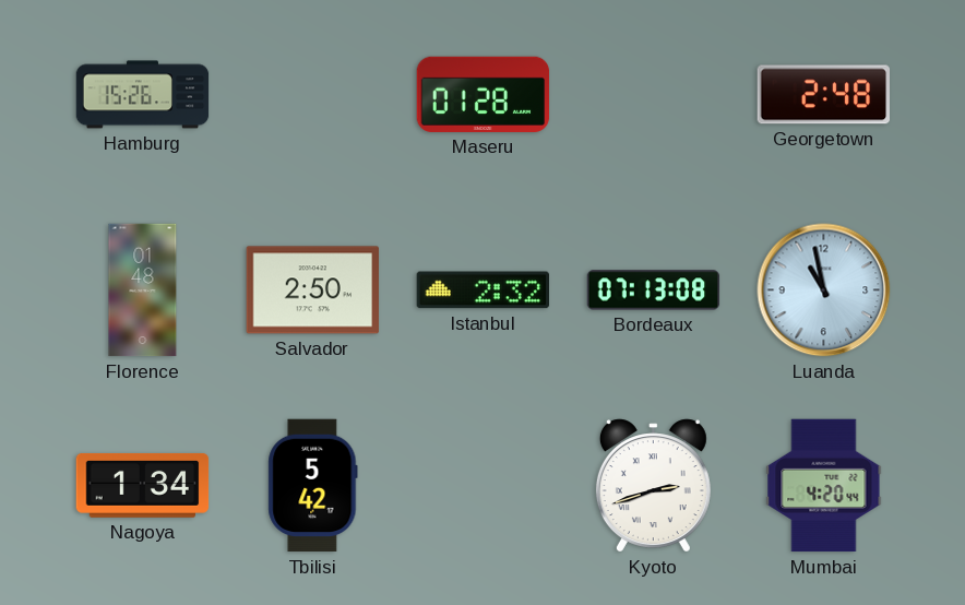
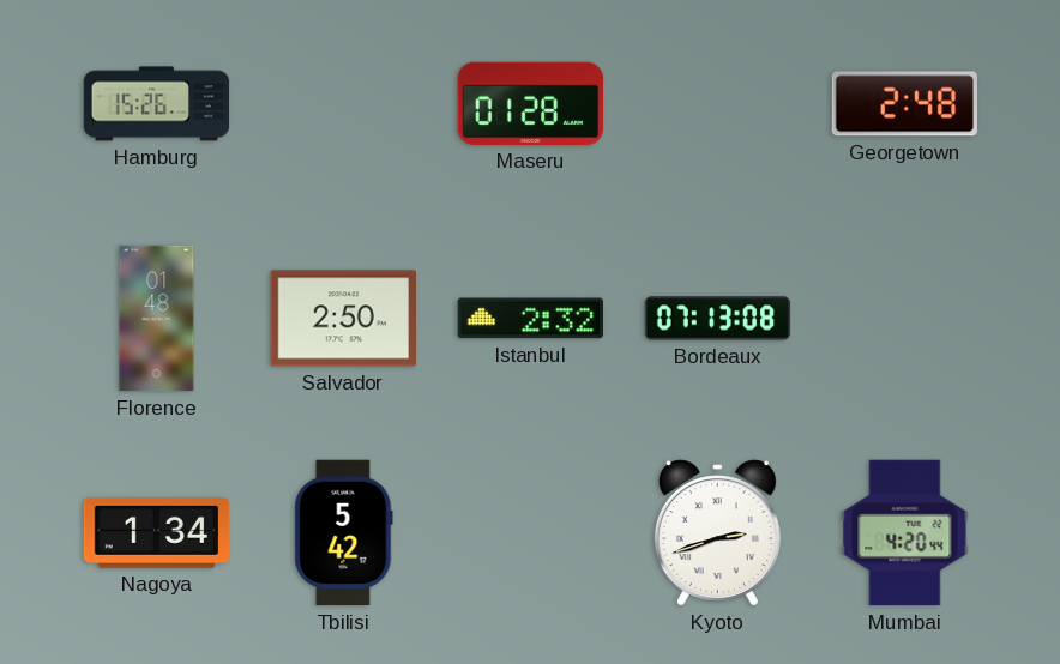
Luanda: 10:58 -> none
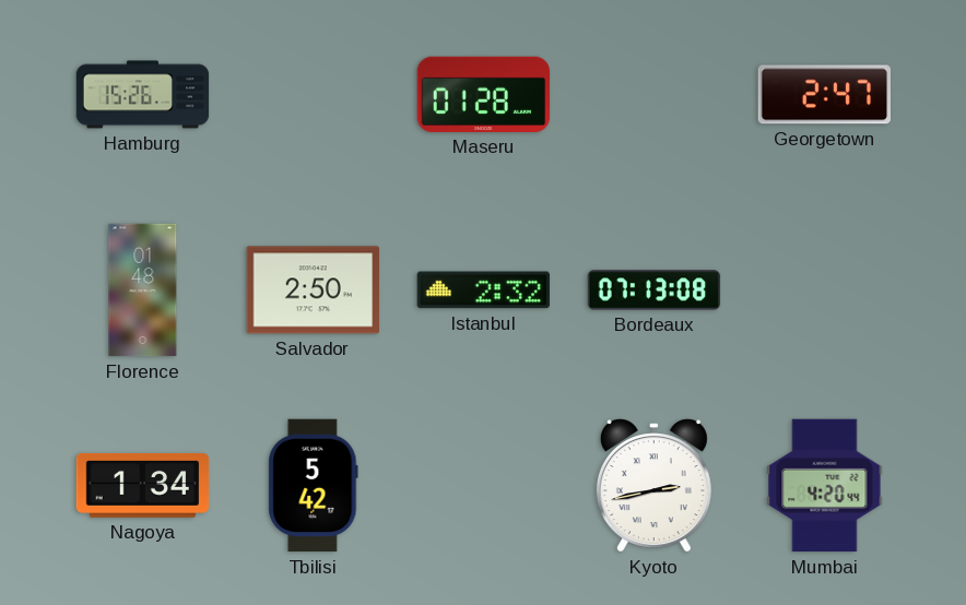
Georgetown: 2:48 -> 2:47
Kyoto: 2:42 -> 2:43
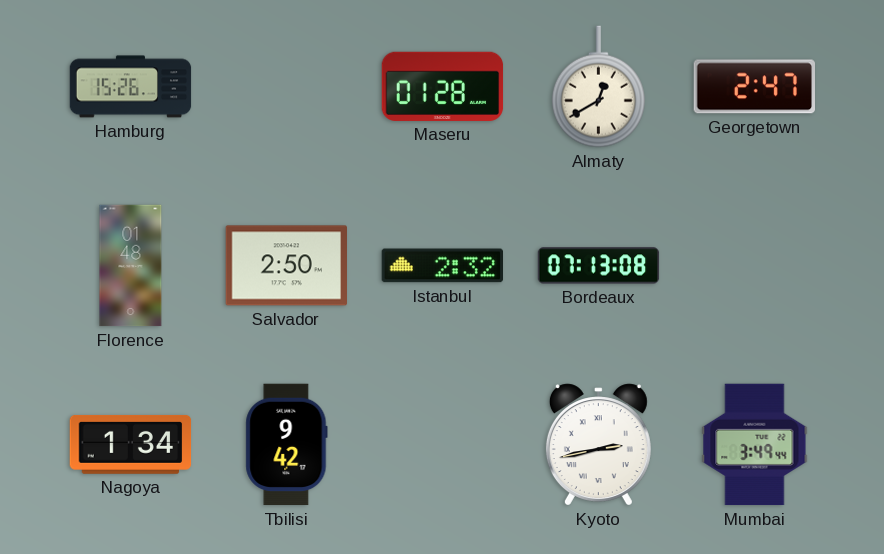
Almaty: none -> 12:40
Tbilisi: 5:42 -> 9:42
Mumbai: 4:20 -> 3:49
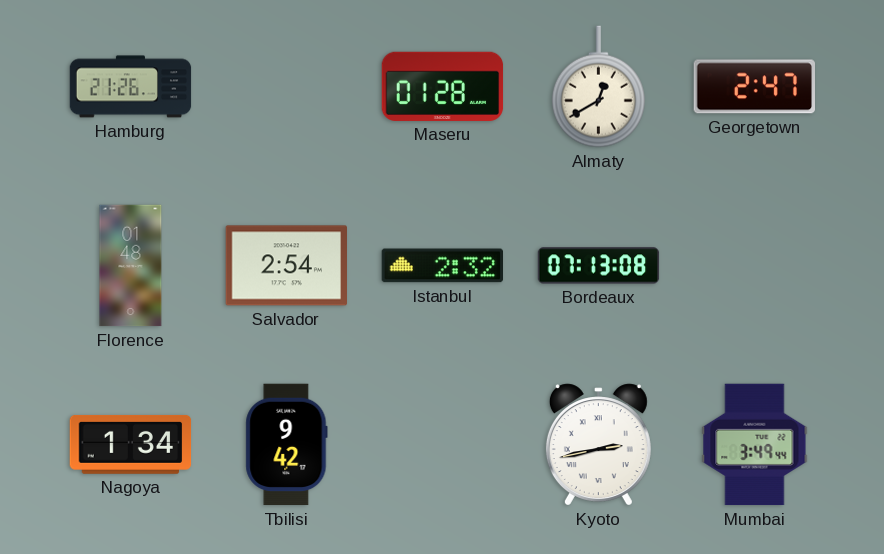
Hamburg: 15:26 -> 21:26
Salvador: 2:50 -> 2:54
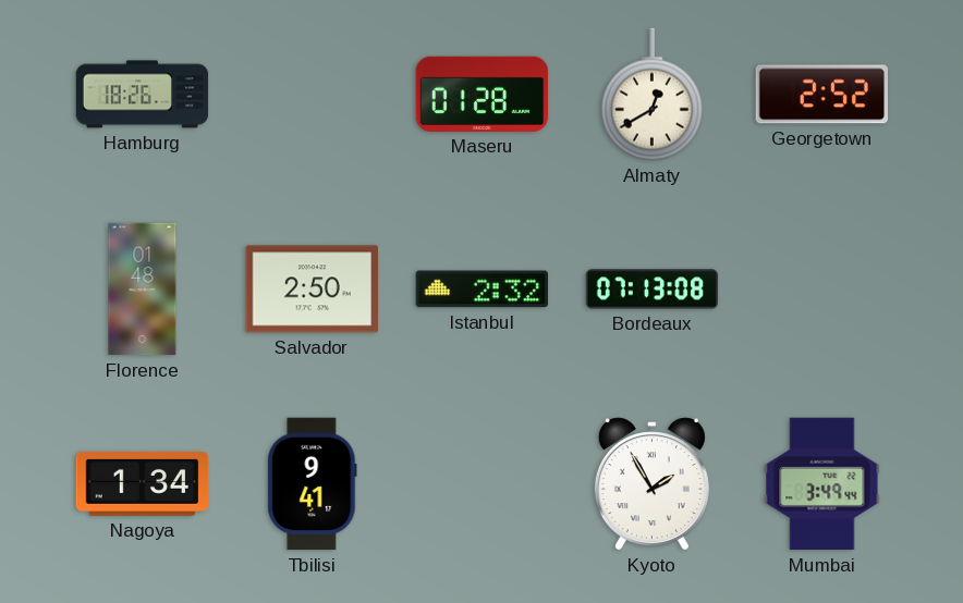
Hamburg: 21:26 -> 18:26
Georgetown: 2:47 -> 2:52
Salvador: 2:54 -> 2:50
Tbilisi: 9:42 -> 9:41
Kyoto: 2:43 -> 1:55
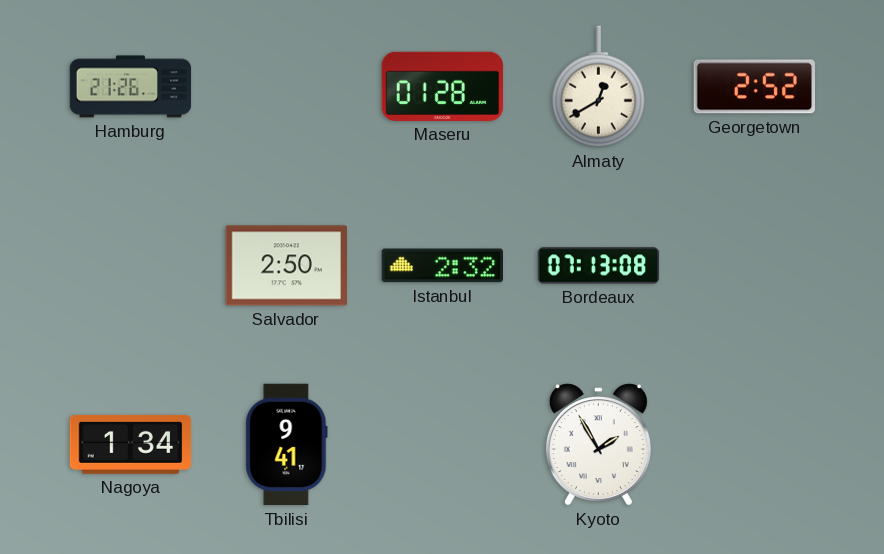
Hamburg: 18:26 -> 21:26
Florence: 01:48 -> none
Mumbai: 3:49 -> none
